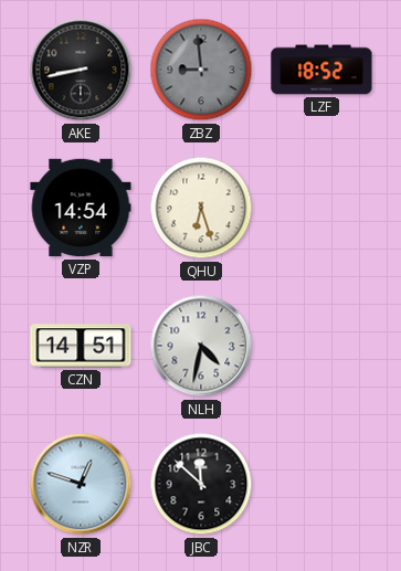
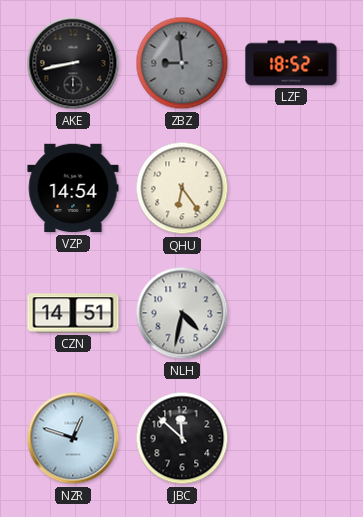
QHU: 6:27 -> 6:24
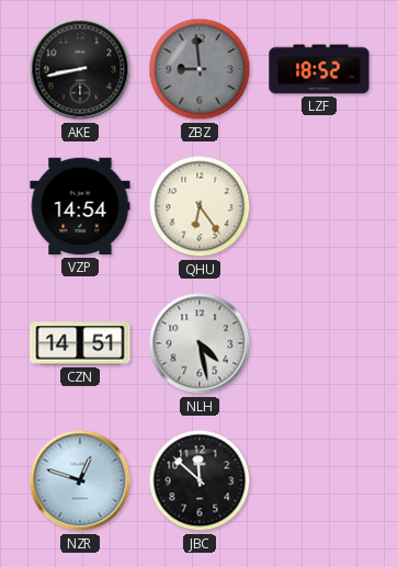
NLH: 4:32 -> 4:28
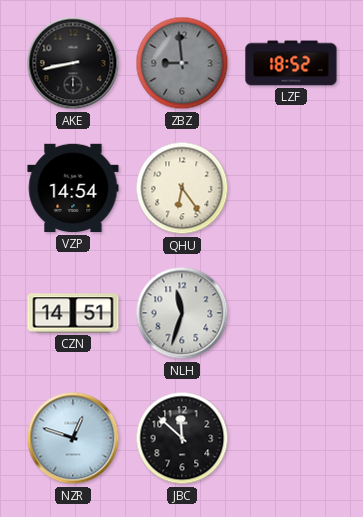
NLH: 4:28 -> 11:33
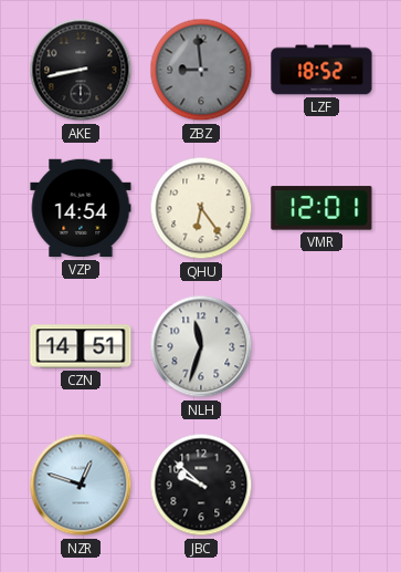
VMR: none -> 12:01
JBC: 11:52 -> 9:52
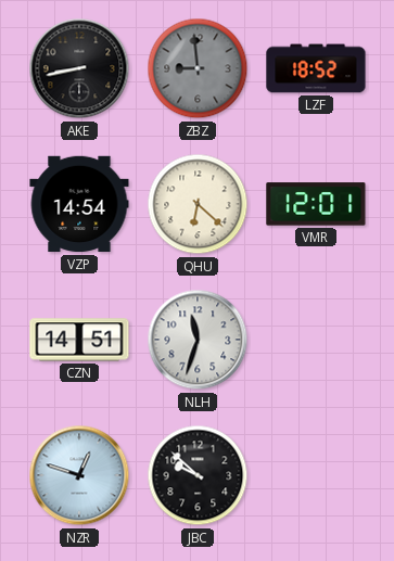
QHU: 6:24 -> 6:22
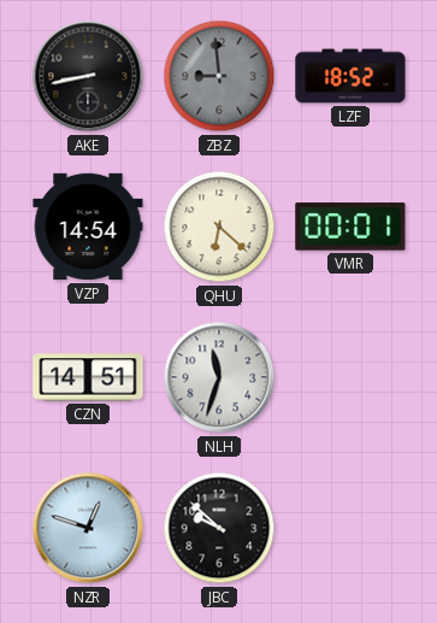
VMR: 12:01 -> 00:01
